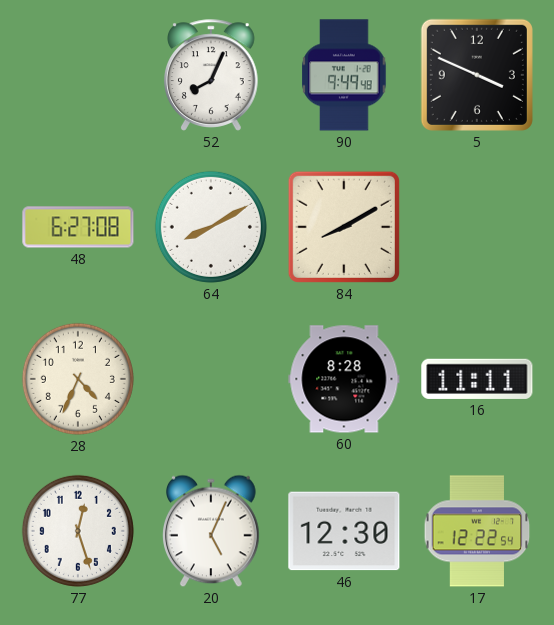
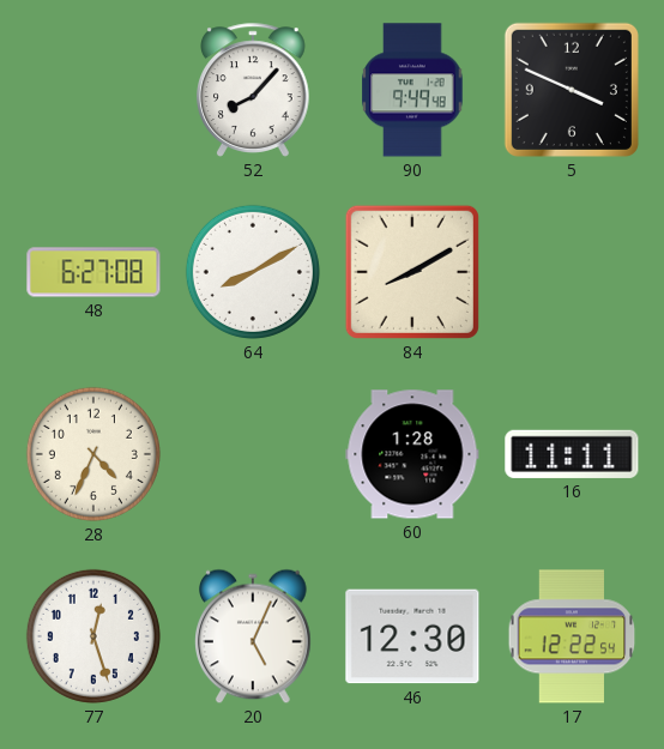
52: 8:04 -> 8:07
60: 8:28 -> 1:28
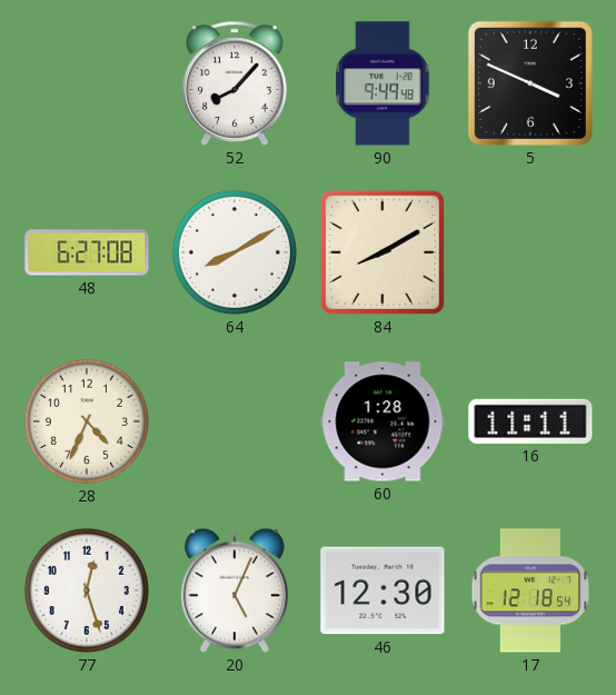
17: 12:22 -> 12:18
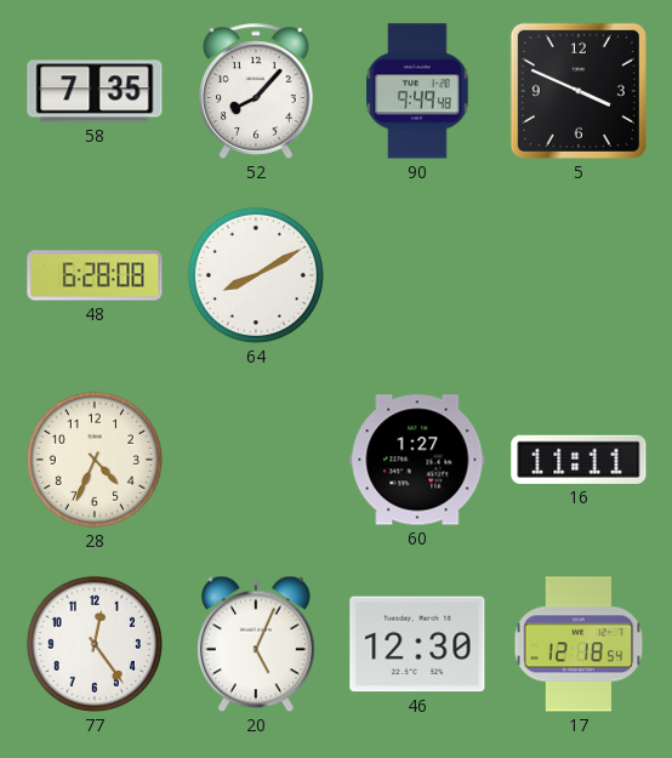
58: none -> 7:35
48: 6:27 -> 6:28
84: 8:10 -> none
60: 1:28 -> 1:27
77: 12:27 -> 12:24
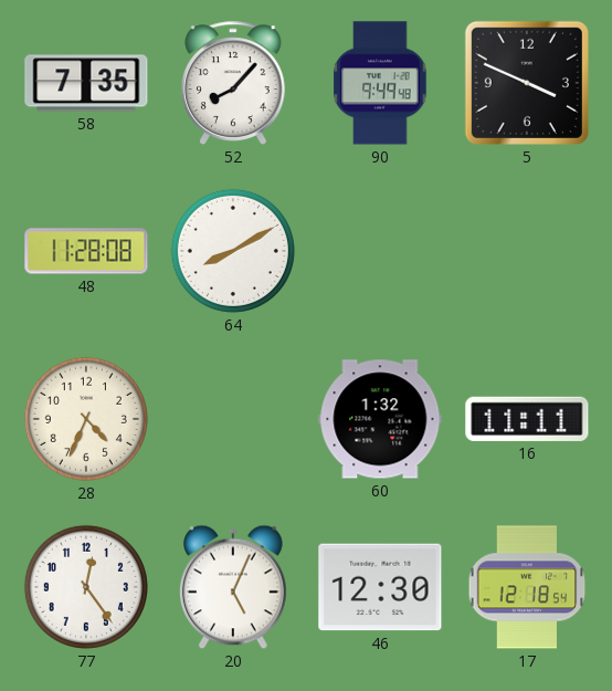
48: 6:28 -> 11:28
60: 1:27 -> 1:32
